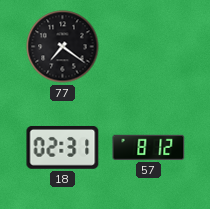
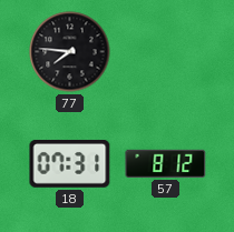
77: 7:21 -> 7:46
18: 02:31 -> 07:31
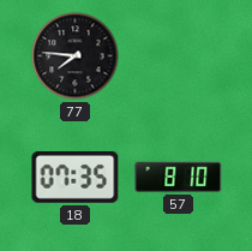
18: 07:31 -> 07:35
57: 8:12 -> 8:10
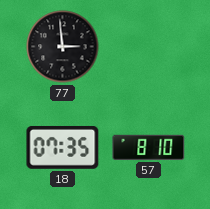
77: 7:46 -> 2:59
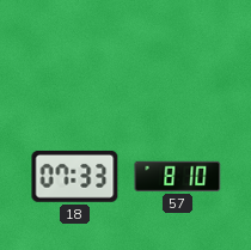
77: 2:59 -> none
18: 07:35 -> 07:33
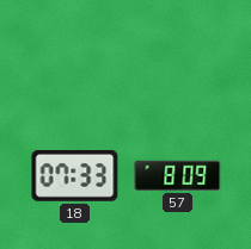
57: 8:10 -> 8:09
